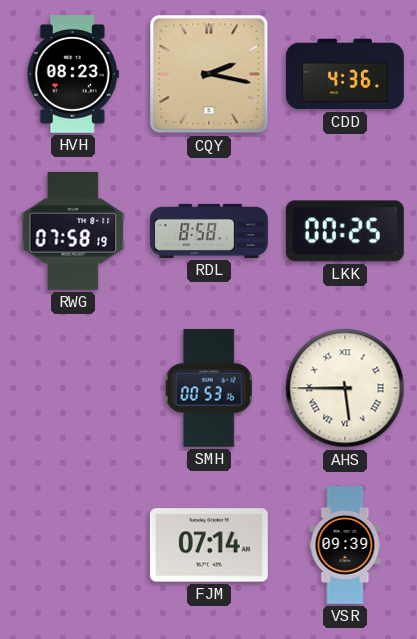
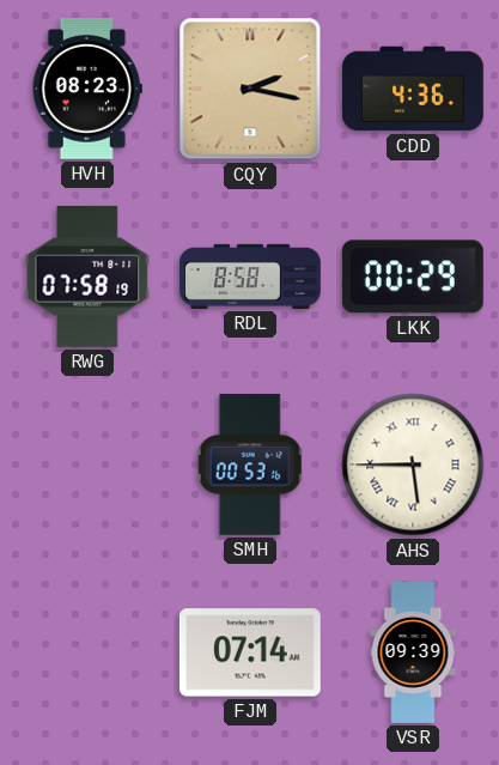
LKK: 00:25 -> 00:29
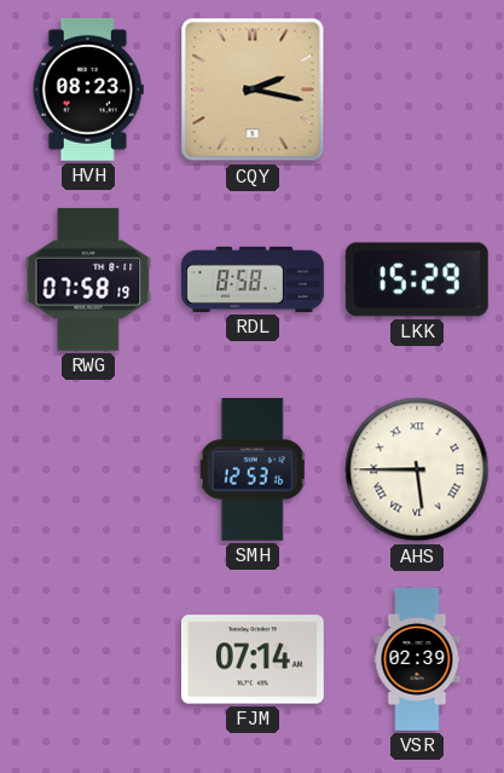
CDD: 4:36 -> none
LKK: 00:29 -> 15:29
SMH: 00:53 -> 12:53
VSR: 09:39 -> 02:39
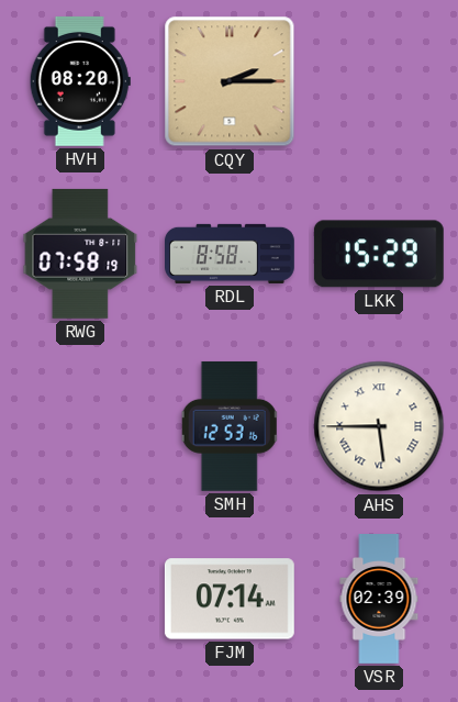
HVH: 08:23 -> 08:20
CQY: 2:17 -> 2:15
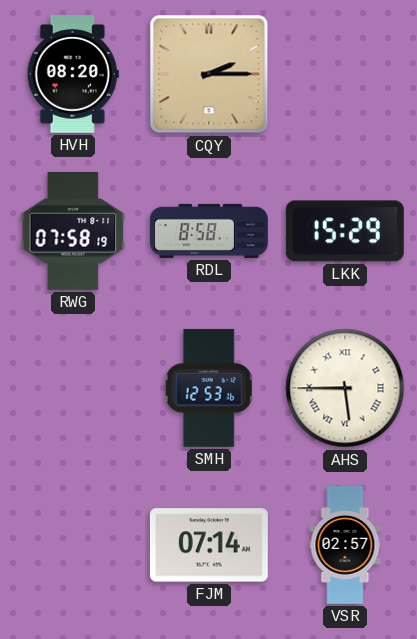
VSR: 02:39 -> 02:57
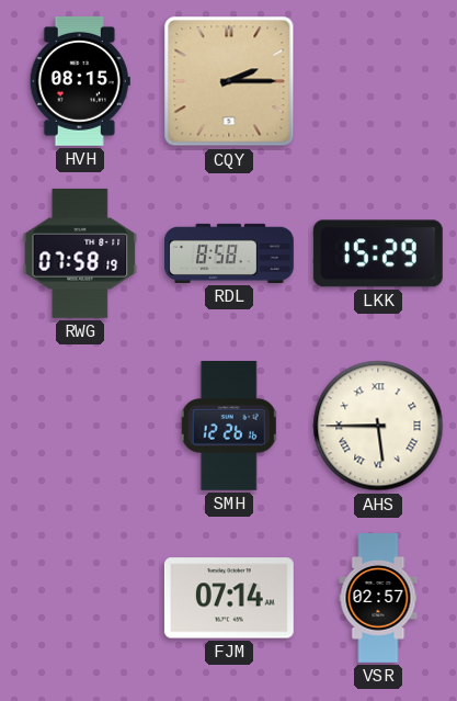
HVH: 08:20 -> 08:15
SMH: 12:53 -> 12:26
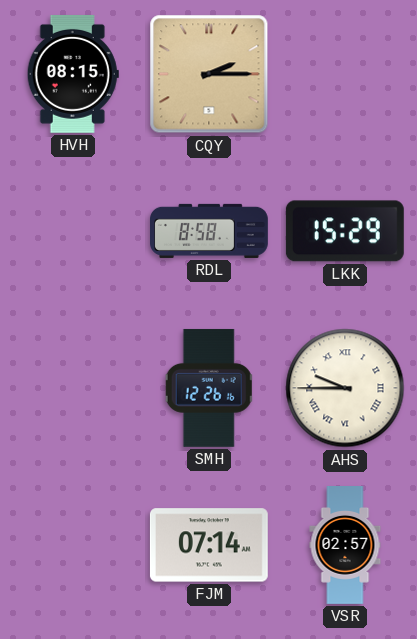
RWG: 07:58 -> none
AHS: 5:45 -> 9:45
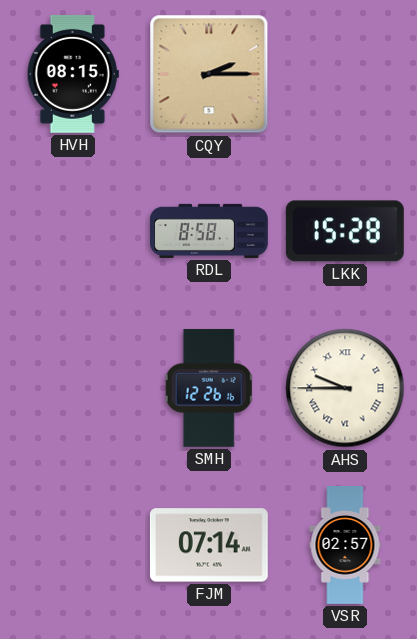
LKK: 15:29 -> 15:28
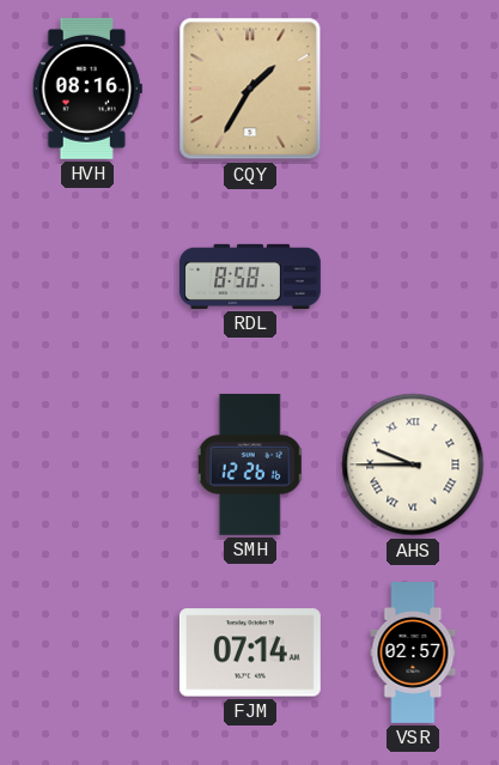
HVH: 08:15 -> 08:16
CQY: 2:15 -> 1:35
LKK: 15:28 -> none
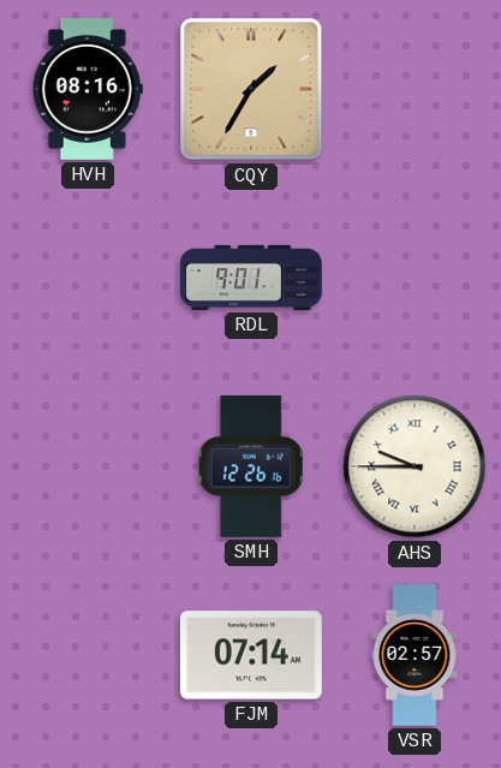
RDL: 8:58 -> 9:01
